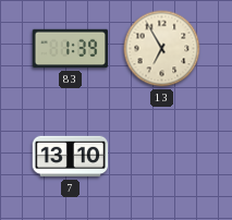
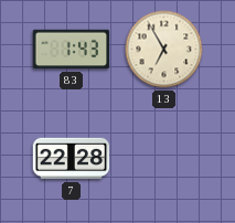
83: 1:39 -> 1:43
7: 13:10 -> 22:28
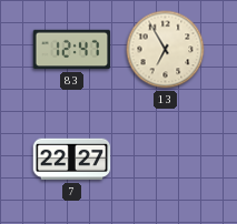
83: 1:43 -> 12:47
7: 22:28 -> 22:27
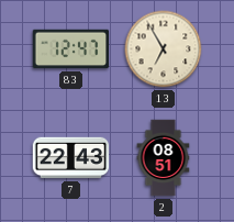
7: 22:27 -> 22:43
2: none -> 08:51
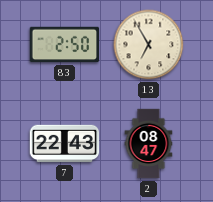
83: 12:47 -> 2:50
2: 08:51 -> 08:47
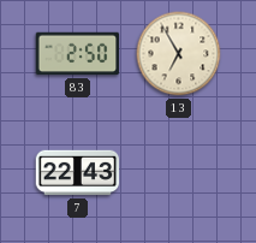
2: 08:47 -> none
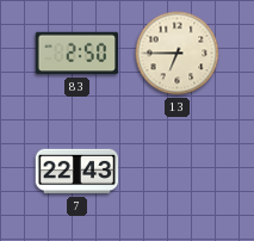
13: 6:55 -> 6:45
